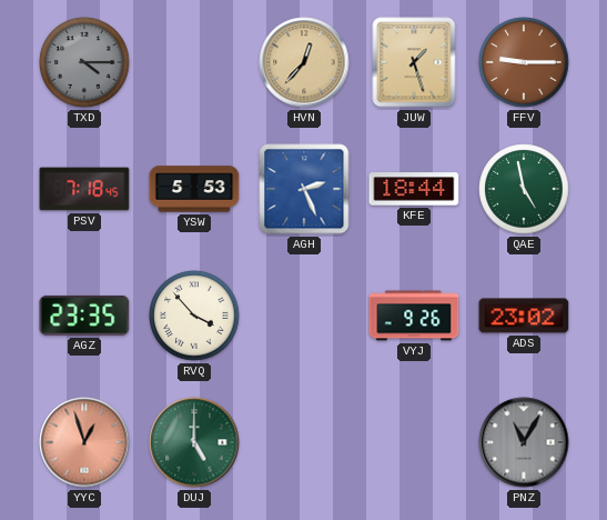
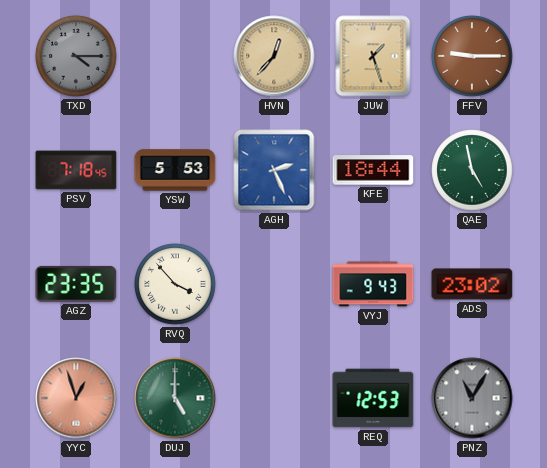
VYJ: 9:26 -> 9:43
REQ: none -> 12:53
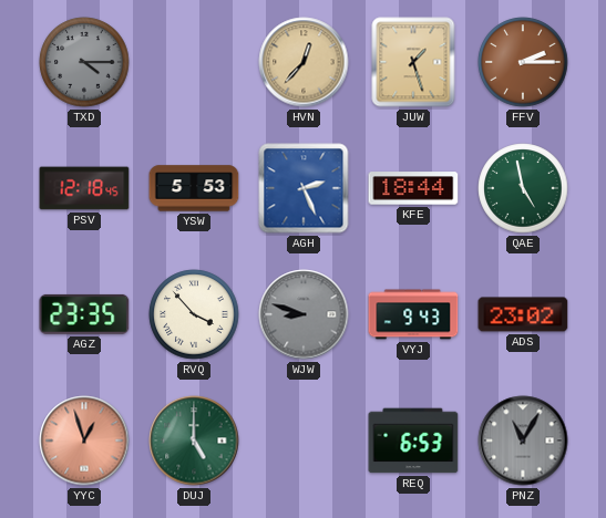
FFV: 9:15 -> 2:15
PSV: 7:18 -> 12:18
WJW: none -> 8:48
REQ: 12:53 -> 6:53
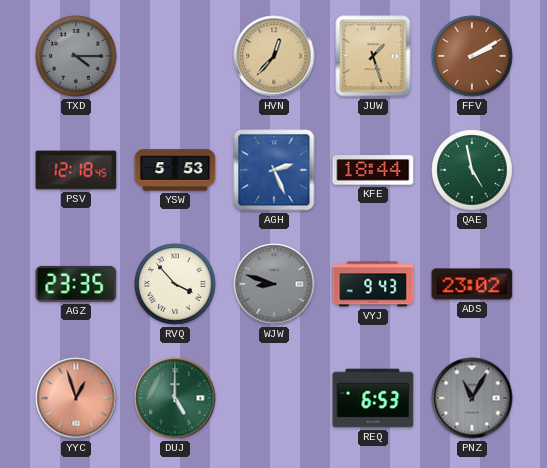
FFV: 2:15 -> 2:10
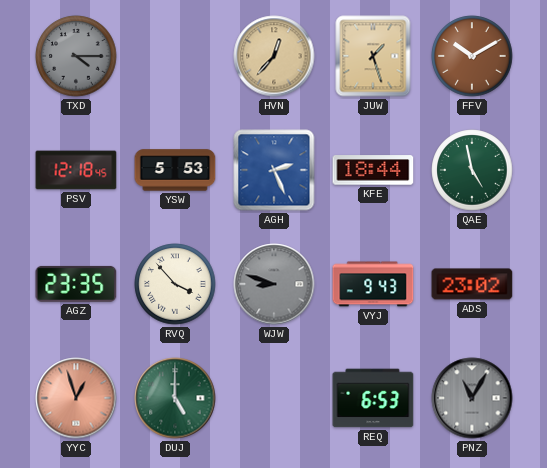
FFV: 2:10 -> 10:10
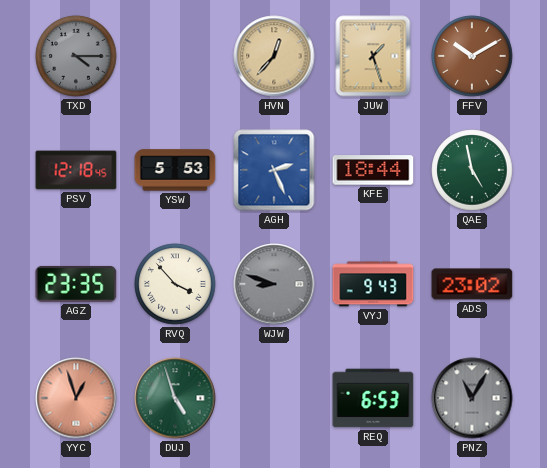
DUJ: 5:00 -> 4:57
